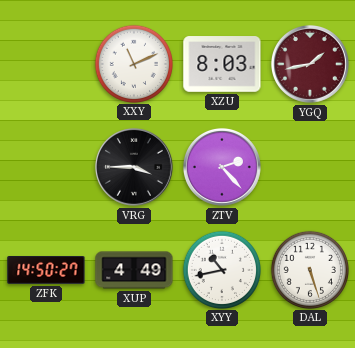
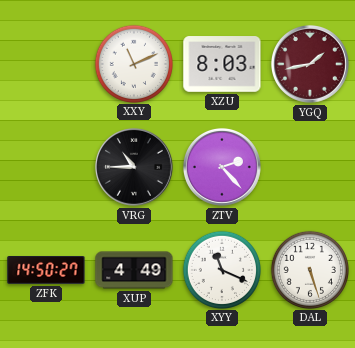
VRG: 3:45 -> 10:45
XYY: 10:43 -> 11:19
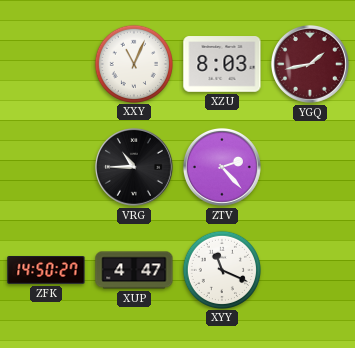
XXY: 11:11 -> 11:04
XUP: 4:49 -> 4:47
DAL: 5:27 -> none
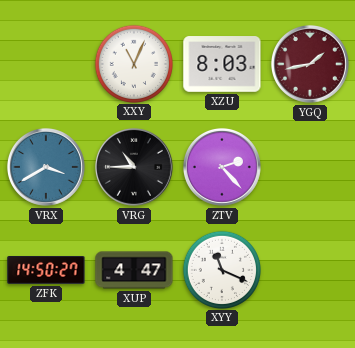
VRX: none -> 3:40
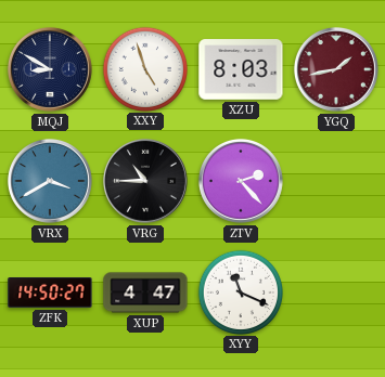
MQJ: none -> 8:50
XXY: 11:04 -> 4:57
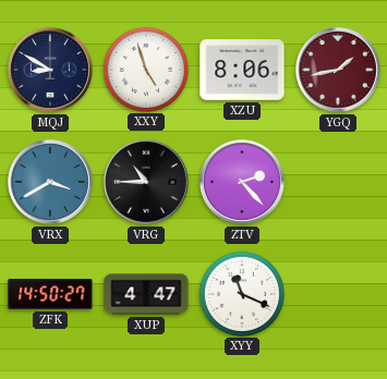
XZU: 8:03 -> 8:06
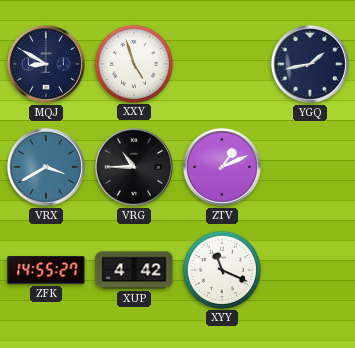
XZU: 8:06 -> none
YGQ dial: burgundy -> navy
ZTV: 2:23 -> 1:11
ZFK: 14:50 -> 14:55
XUP: 4:47 -> 4:42
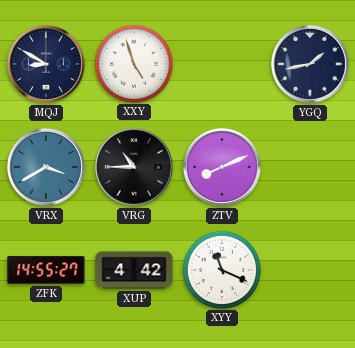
ZTV: 1:11 -> 8:11
